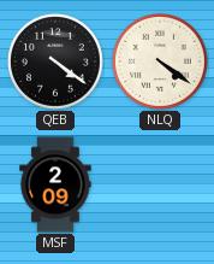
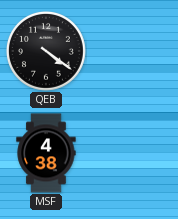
NLQ: 4:21 -> none
MSF: 2:09 -> 4:38
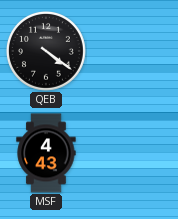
MSF: 4:38 -> 4:43
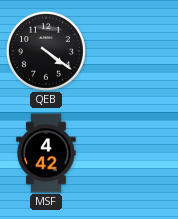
MSF: 4:43 -> 4:42
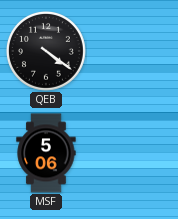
MSF: 4:42 -> 5:06
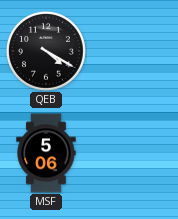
QEB: 4:21 -> 4:20
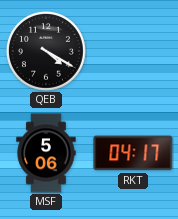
RKT: none -> 04:17
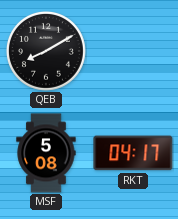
QEB: 4:20 -> 8:10
MSF: 5:06 -> 5:08
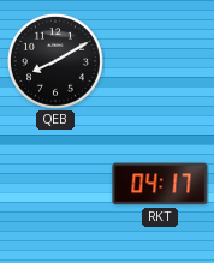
MSF: 5:08 -> none
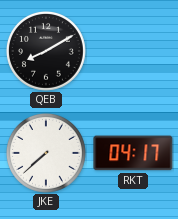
JKE: none -> 7:38
